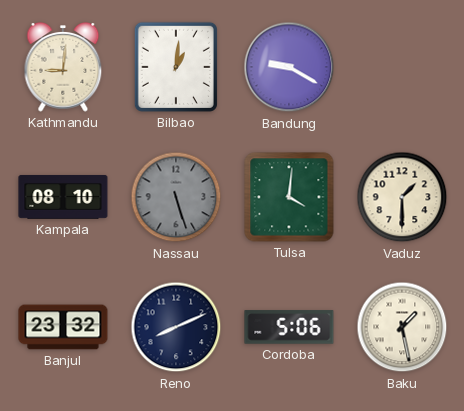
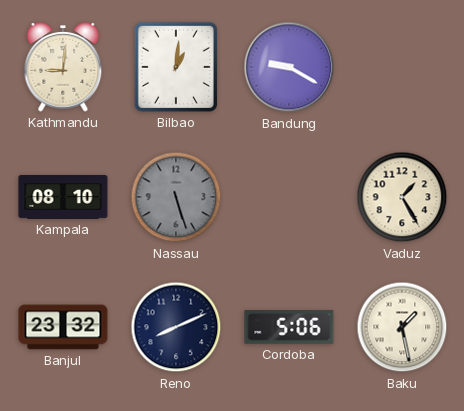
Tulsa: 4:01 -> none
Vaduz: 1:30 -> 1:25
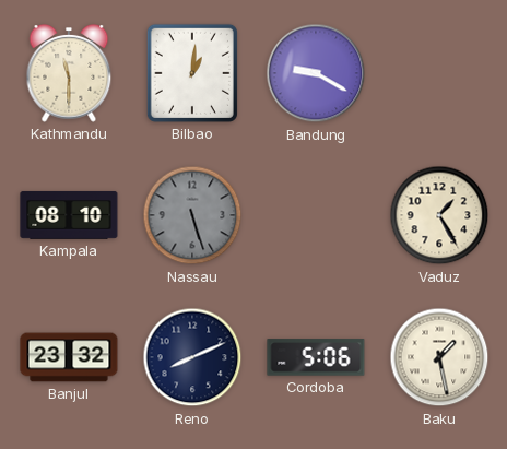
Kathmandu: 9:01 -> 11:30
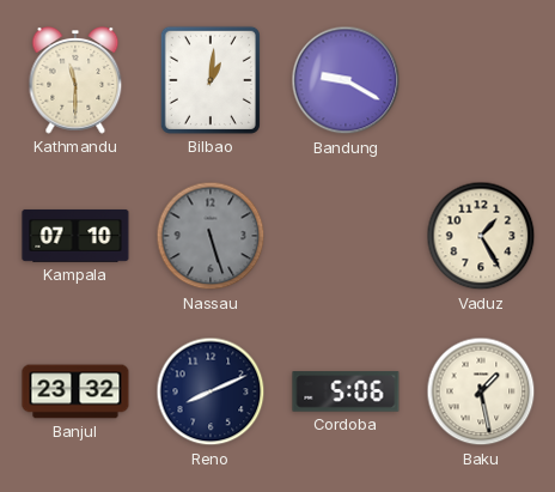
Kampala: 08:10 -> 07:10
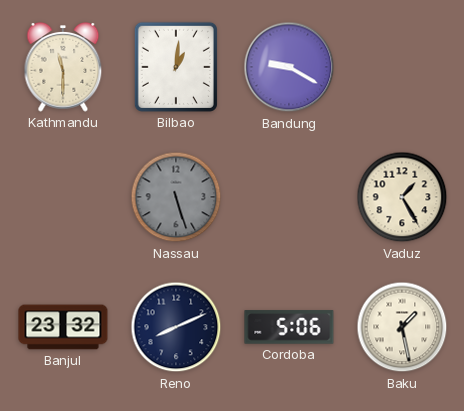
Kampala: 07:10 -> none
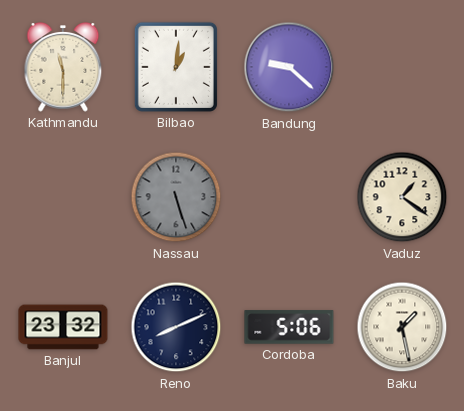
Bandung: 9:20 -> 9:22
Vaduz: 1:25 -> 1:21
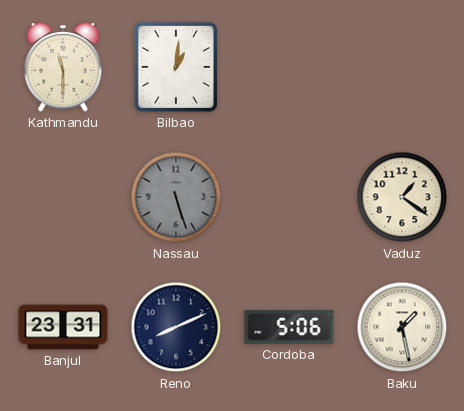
Bandung: 9:22 -> none
Banjul: 23:32 -> 23:31
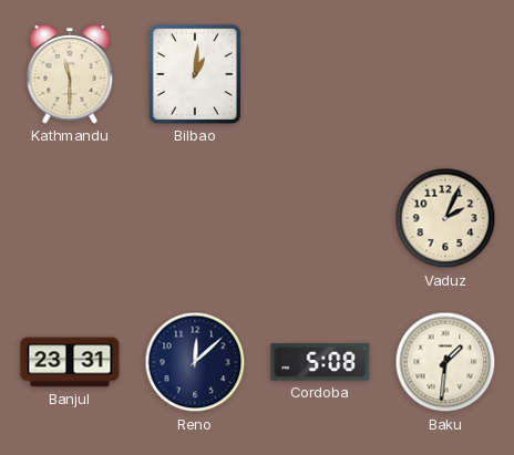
Nassau: 5:27 -> none
Vaduz: 1:21 -> 2:04
Reno: 8:11 -> 12:08
Cordoba: 5:06 -> 5:08
Baku: 1:28 -> 1:31
